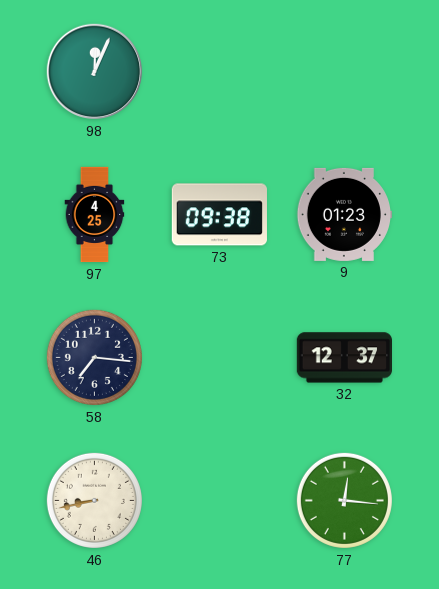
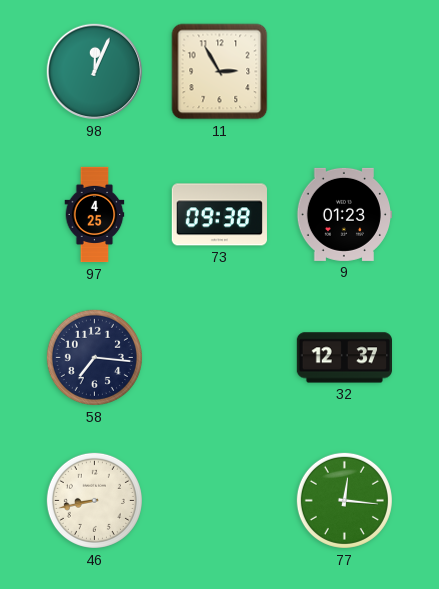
11: none -> 2:55
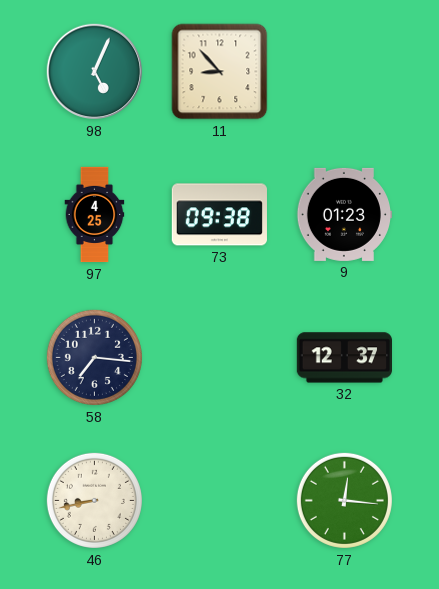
98: 12:04 -> 5:04
11: 2:55 -> 8:53
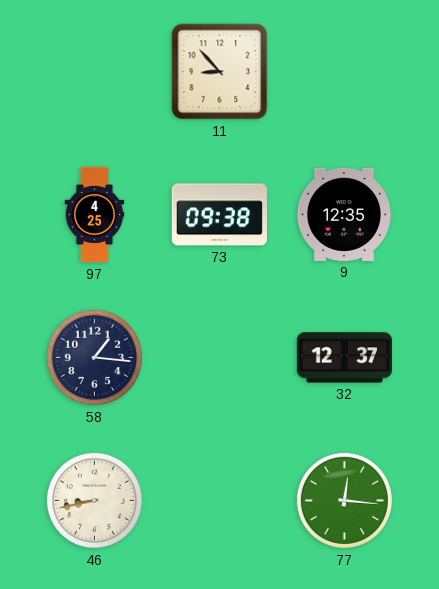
98: 5:04 -> none
9: 01:23 -> 12:35
58: 7:16 -> 1:16
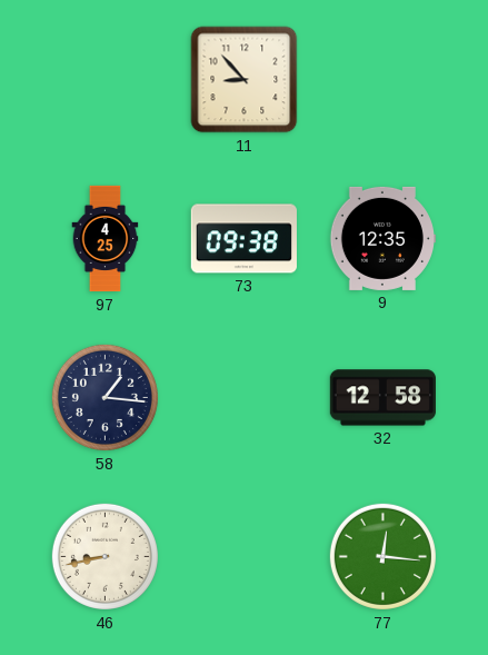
32: 12:37 -> 12:58
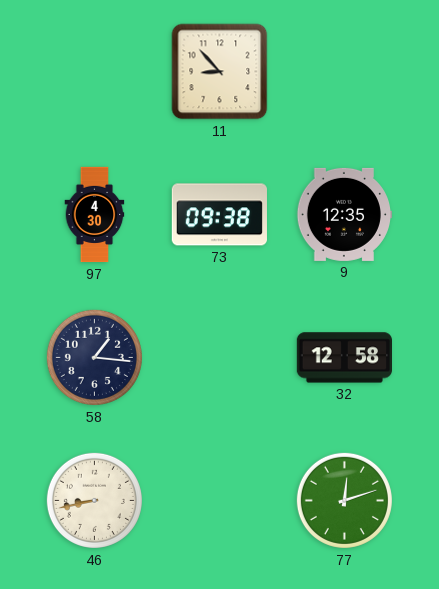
97: 4:25 -> 4:30
77: 12:16 -> 12:12
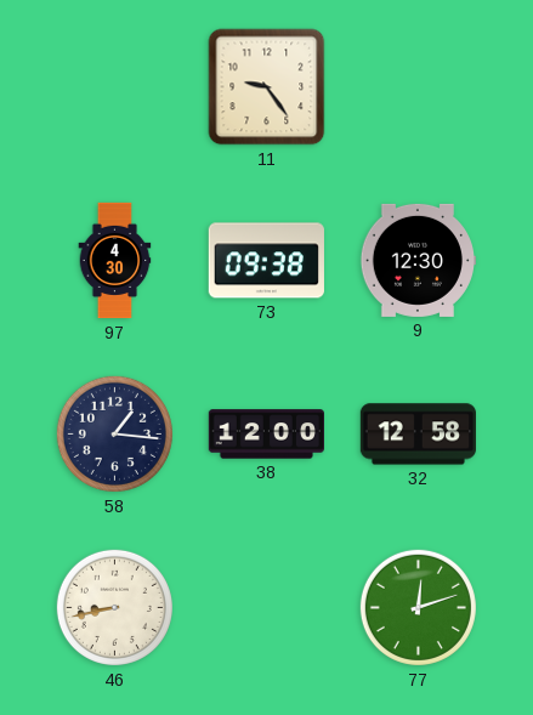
11: 8:53 -> 9:24
9: 12:35 -> 12:30
38: none -> 12:00
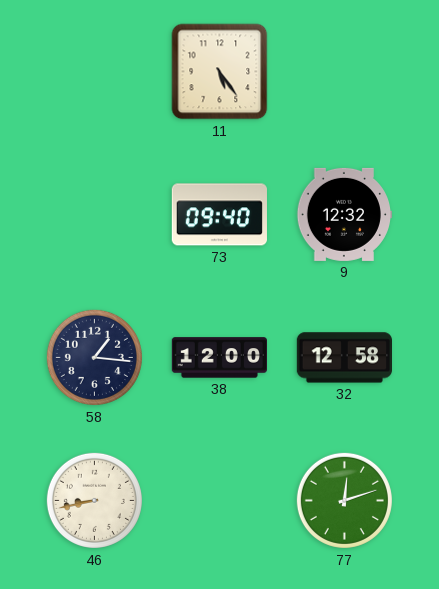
11: 9:24 -> 5:24
97: 4:30 -> none
73: 09:38 -> 09:40
9: 12:30 -> 12:32
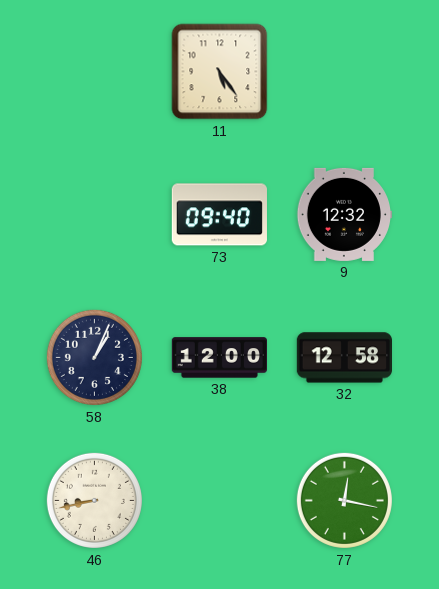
58: 1:16 -> 1:04
77: 12:12 -> 12:17
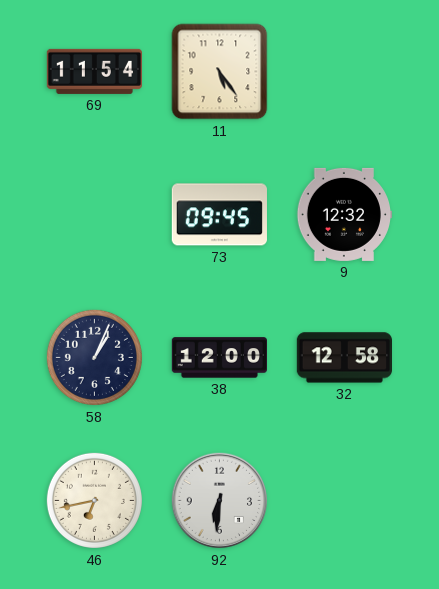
69: none -> 11:54
73: 09:40 -> 09:45
46: 8:43 -> 6:43
92: none -> 6:31
77: 12:17 -> none
